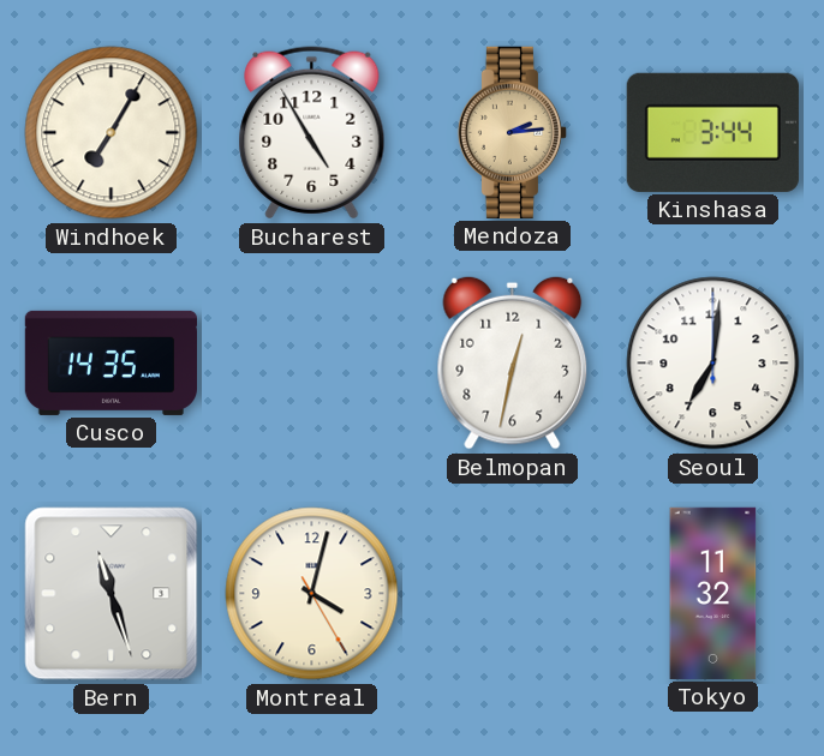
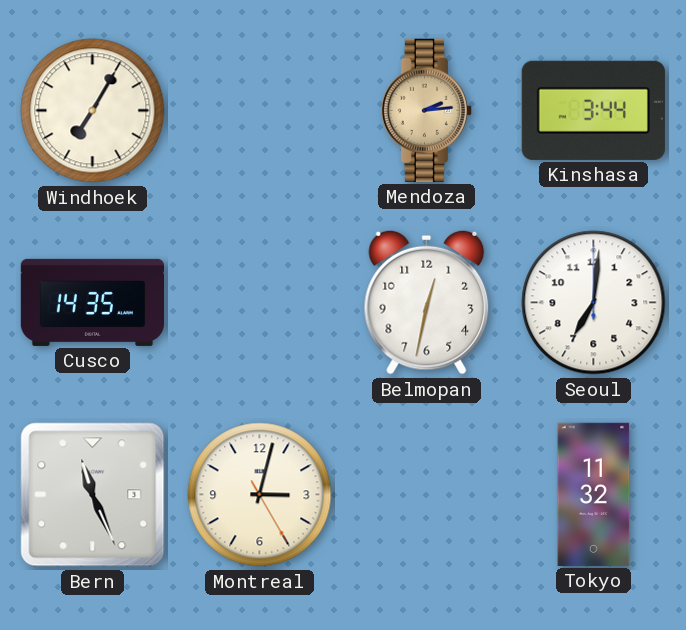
Bucharest: 4:55 -> none
Bern: 11:27 -> 11:26
Montreal: 4:02 -> 3:02
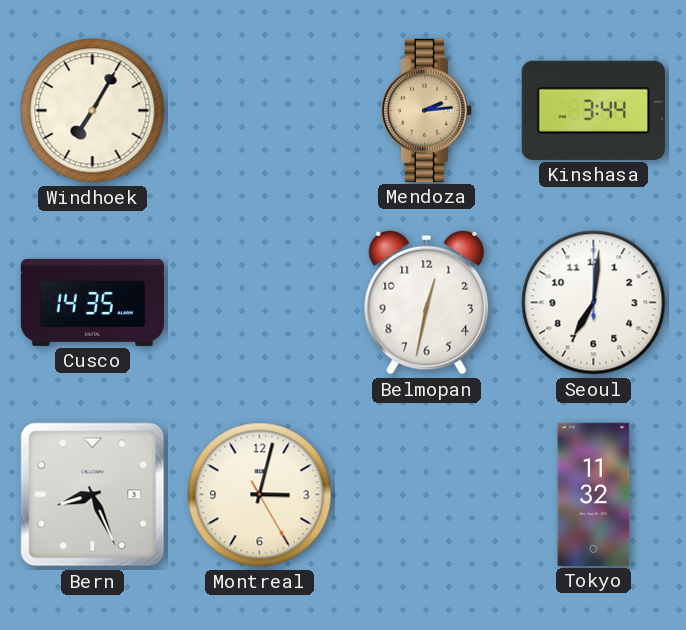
Bern: 11:26 -> 8:26
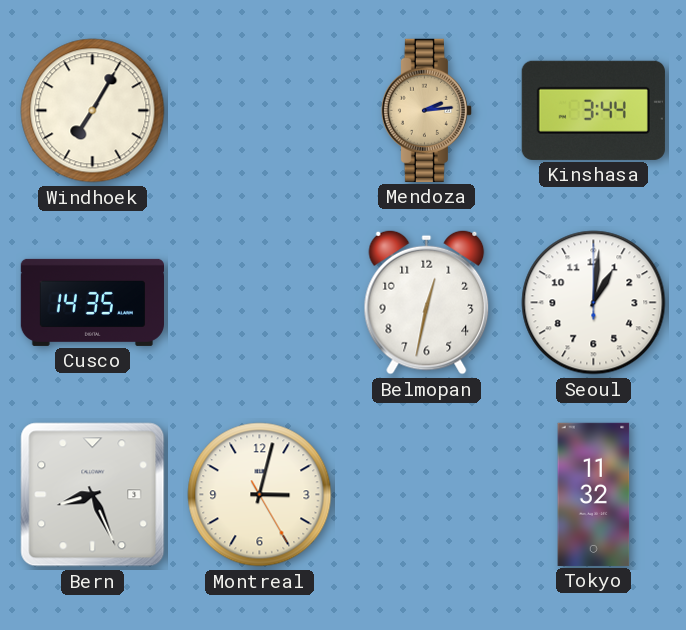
Seoul: 7:01 -> 1:01
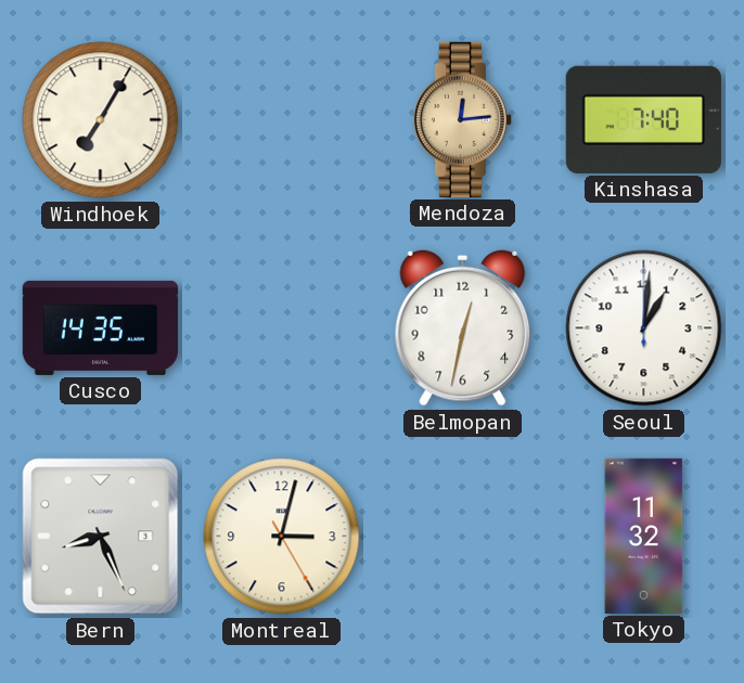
Mendoza: 2:14 -> 12:14
Kinshasa: 3:44 -> 7:40
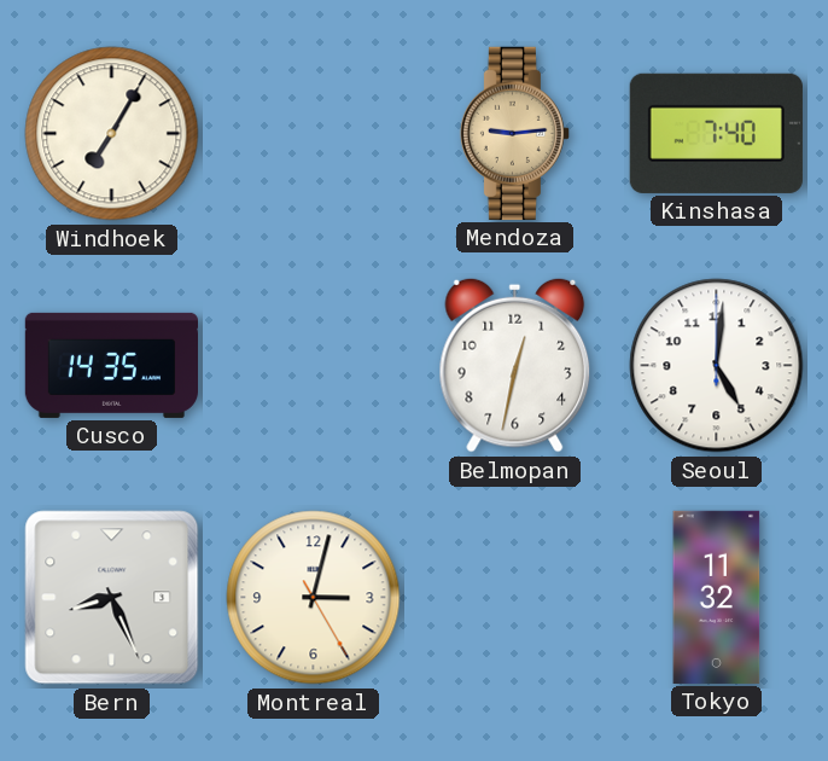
Mendoza: 12:14 -> 9:14
Seoul: 1:01 -> 5:01
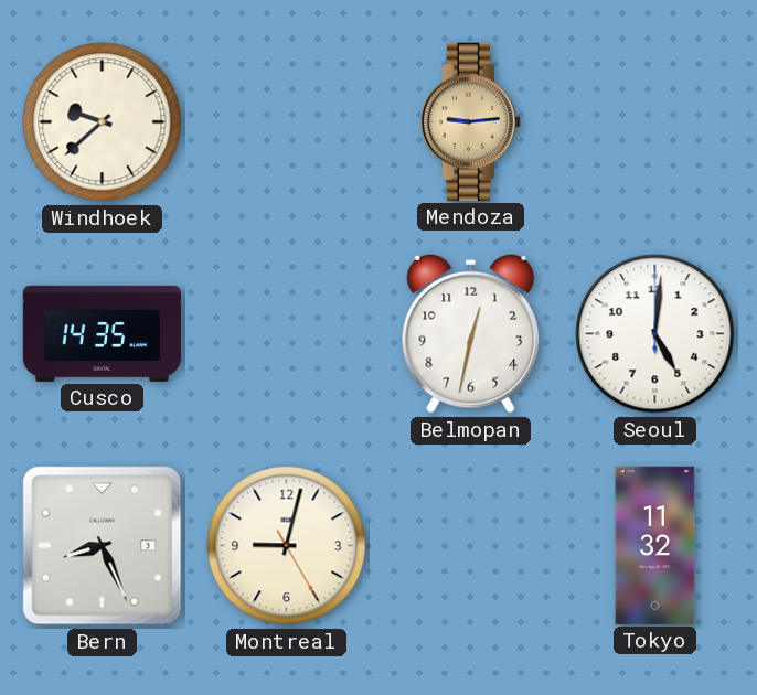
Windhoek: 7:05 -> 9:38
Kinshasa: 7:40 -> none
Montreal: 3:02 -> 9:02
